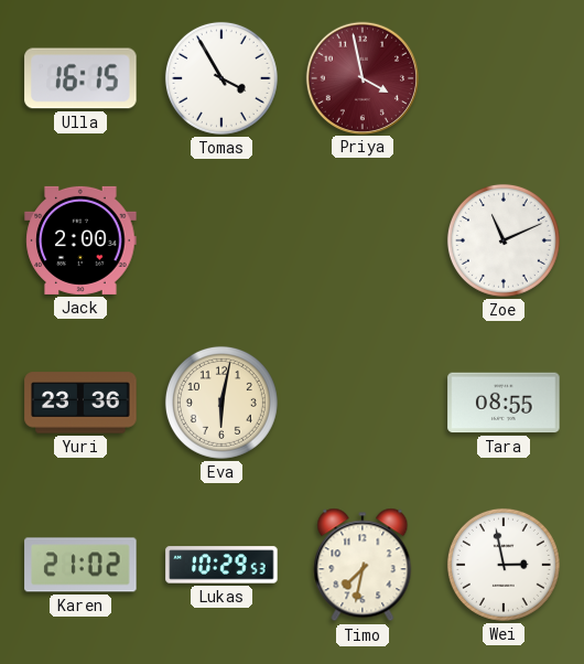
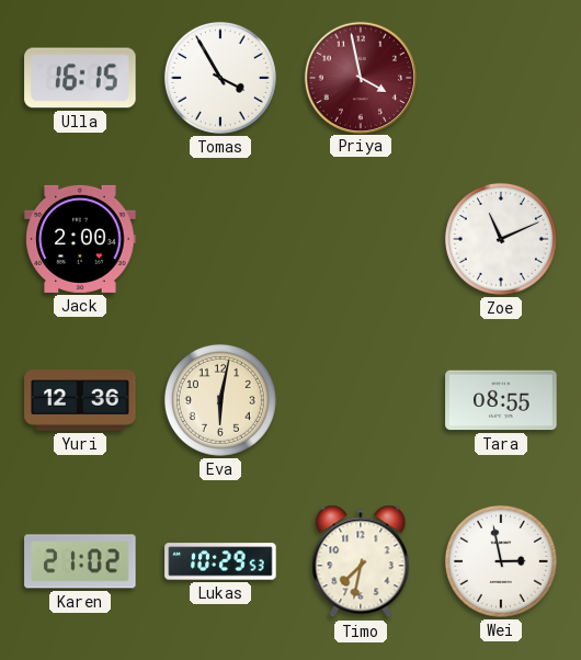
Yuri: 23:36 -> 12:36
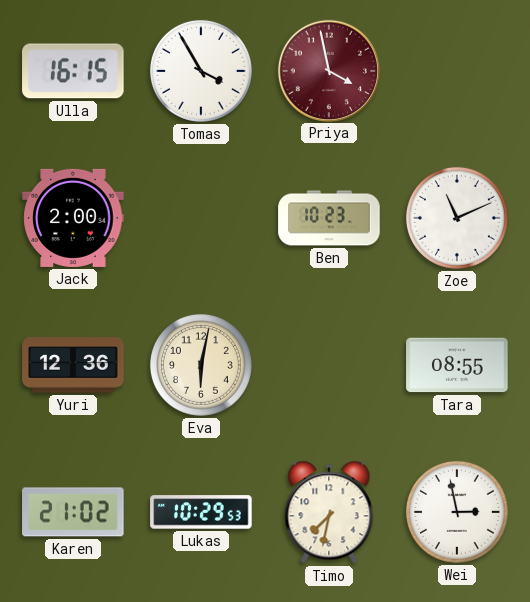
Ben: none -> 10:23
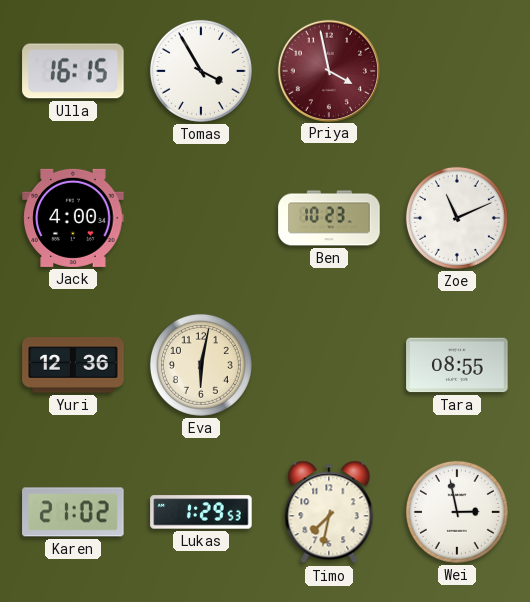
Jack: 2:00 -> 4:00
Lukas: 10:29 -> 1:29
